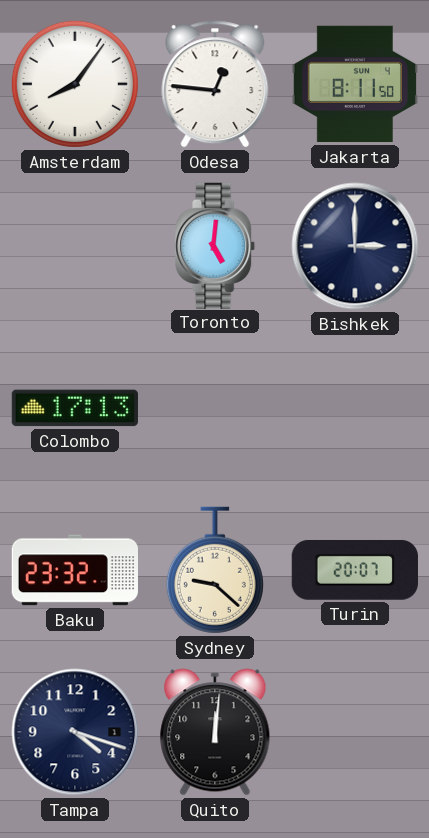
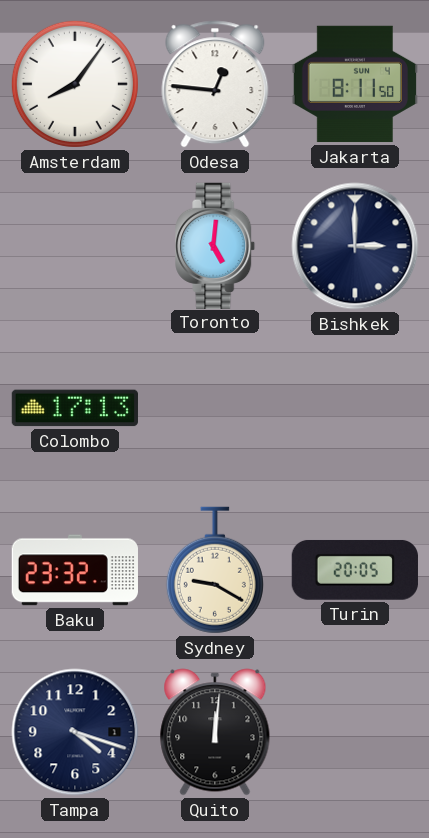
Sydney: 9:22 -> 9:20
Turin: 20:07 -> 20:05
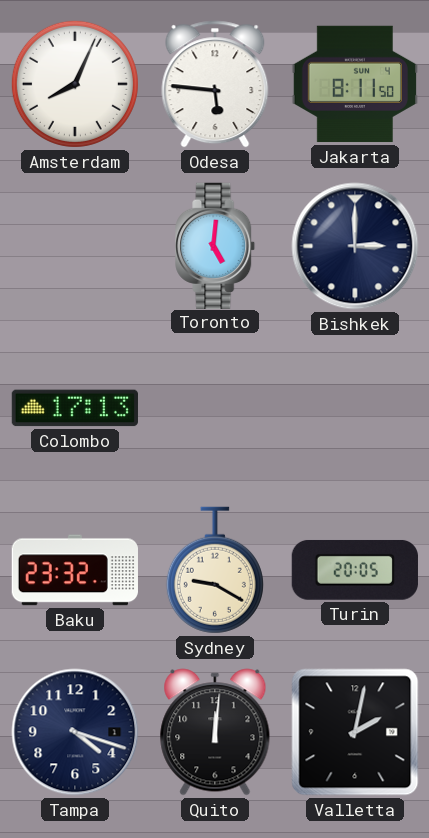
Amsterdam: 8:06 -> 8:04
Odesa: 12:46 -> 5:46
Valletta: none -> 2:02
